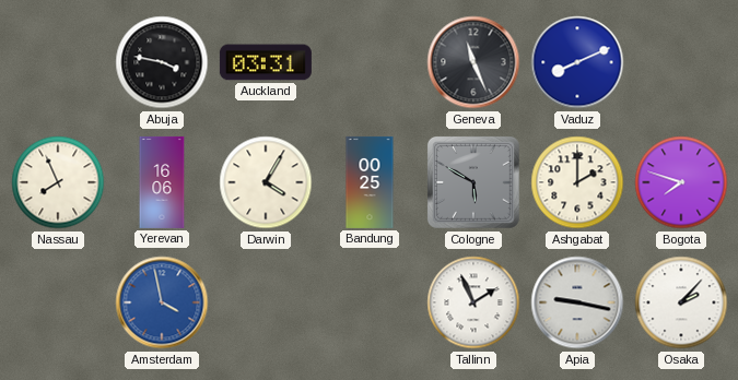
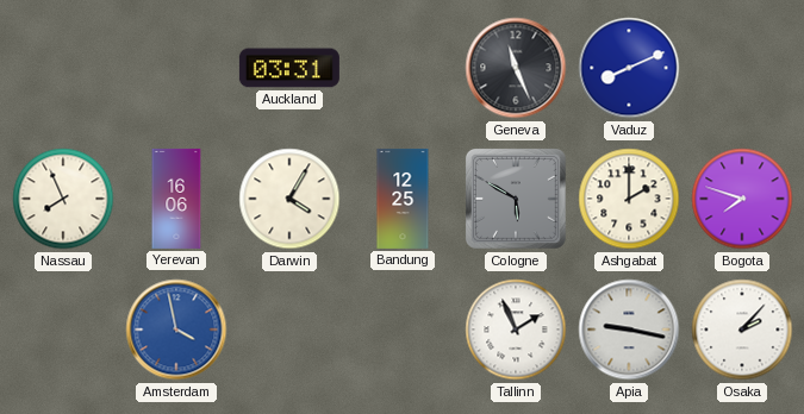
Abuja: 3:47 -> none
Bandung: 00:25 -> 12:25
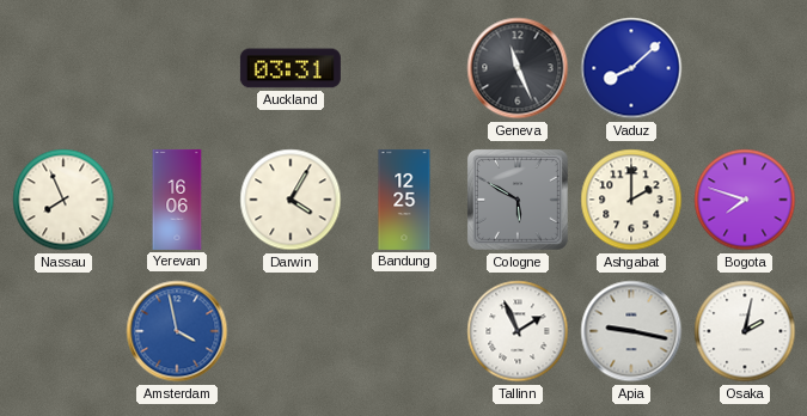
Vaduz: 8:11 -> 8:08
Osaka: 2:07 -> 2:02
